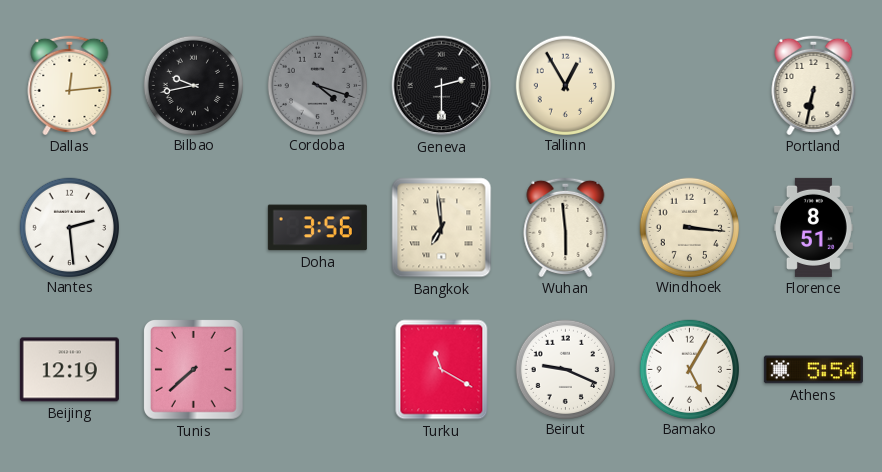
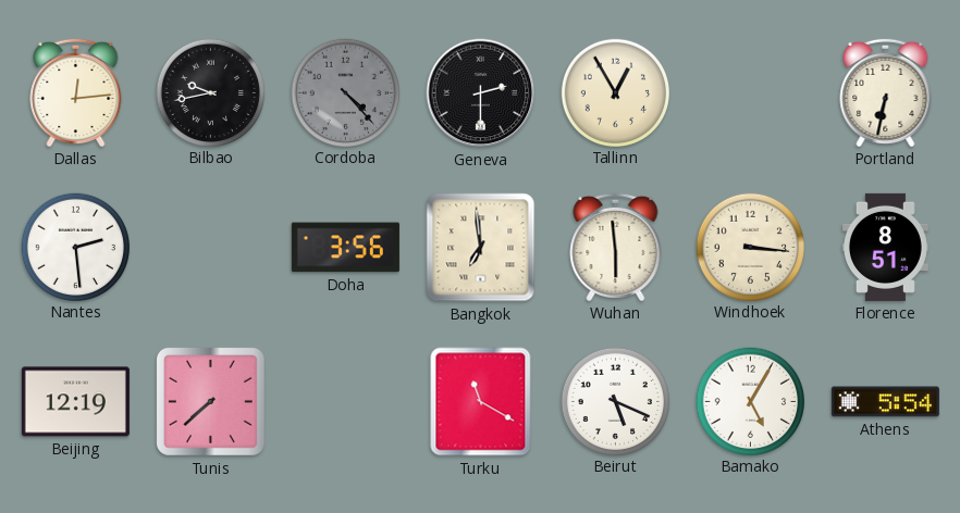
Cordoba: 4:18 -> 4:23
Beirut: 9:19 -> 5:19
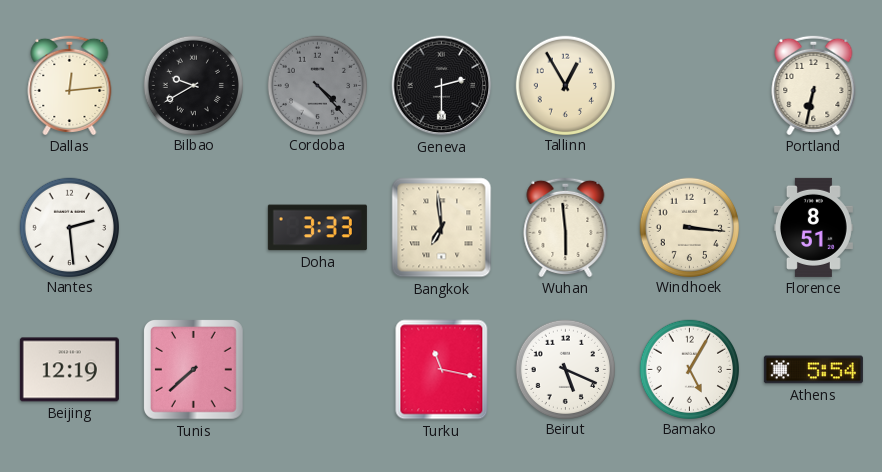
Bilbao: 9:43 -> 9:40
Doha: 3:56 -> 3:33
Turku: 11:20 -> 11:17
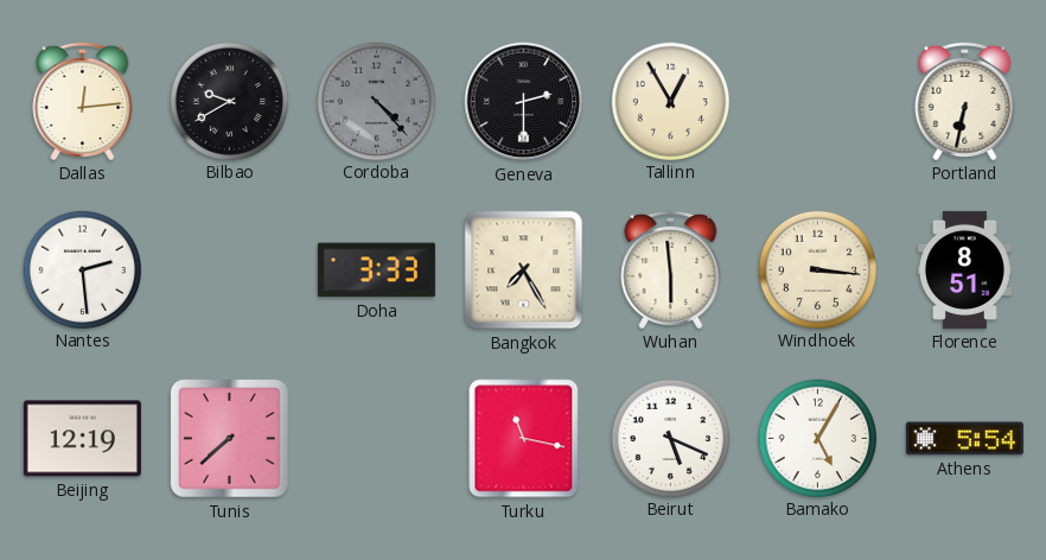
Bangkok: 6:59 -> 7:25
